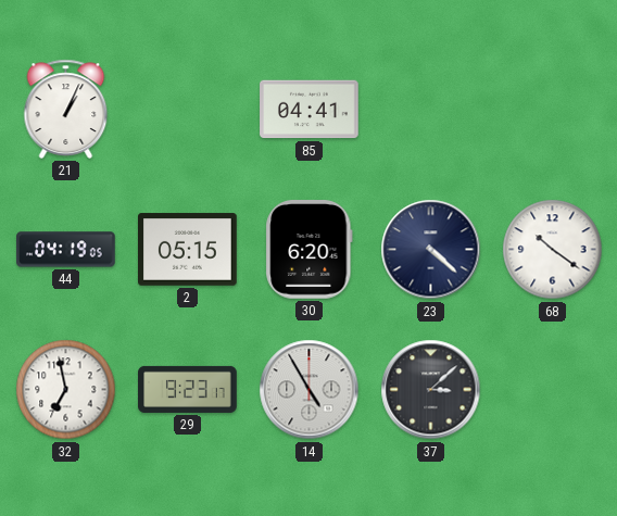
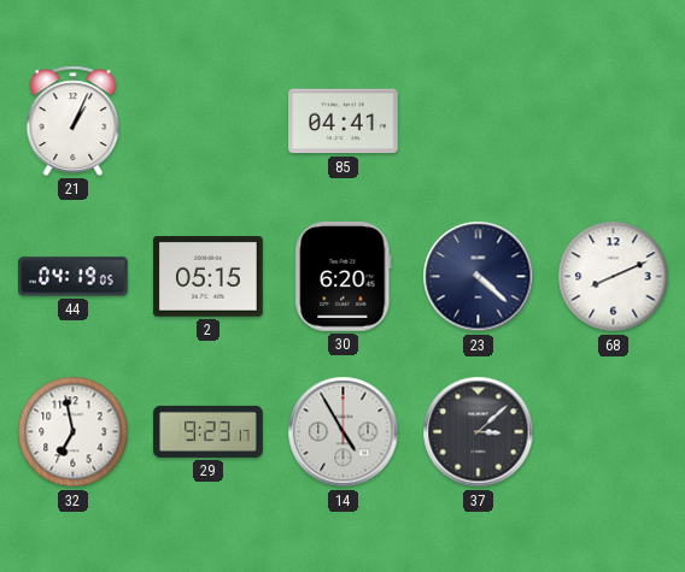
68: 10:21 -> 8:11
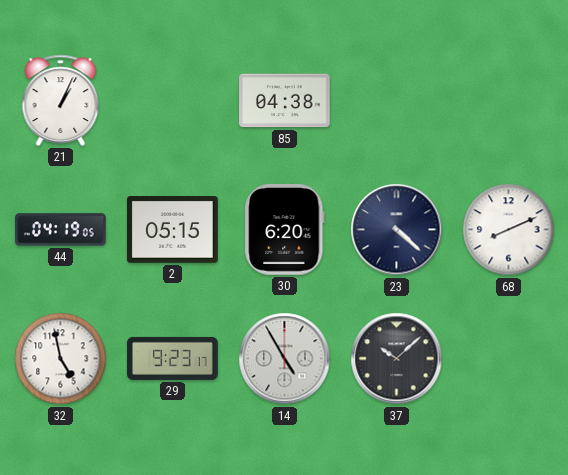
85: 04:41 -> 04:38
32: 6:58 -> 4:58
37: 3:08 -> 10:08
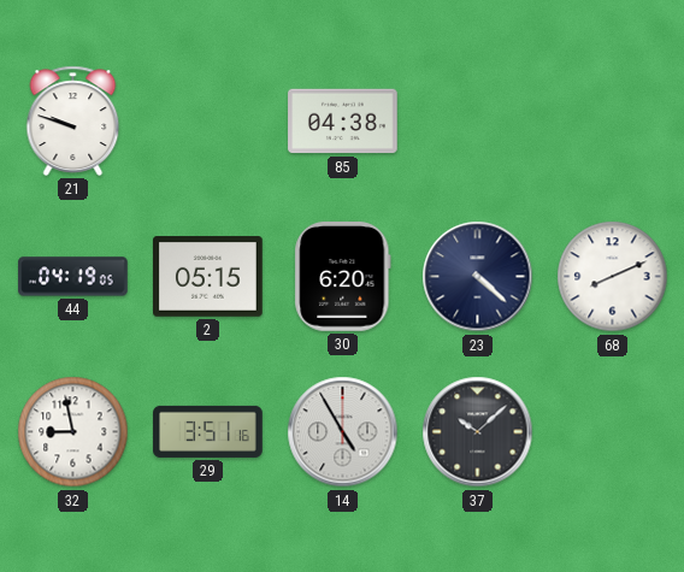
21: 1:04 -> 9:48
32: 4:58 -> 8:58
29: 9:23 -> 3:51
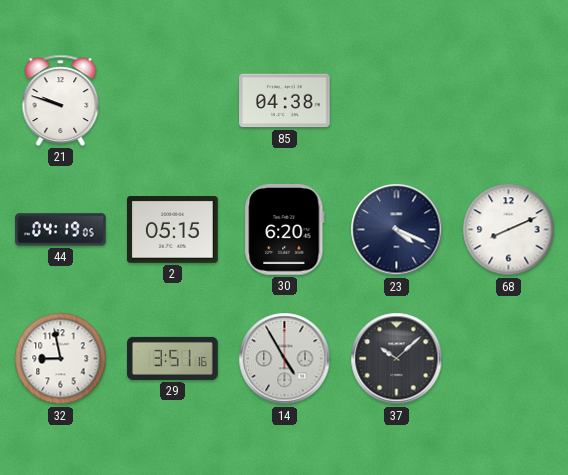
23: 4:22 -> 4:19
